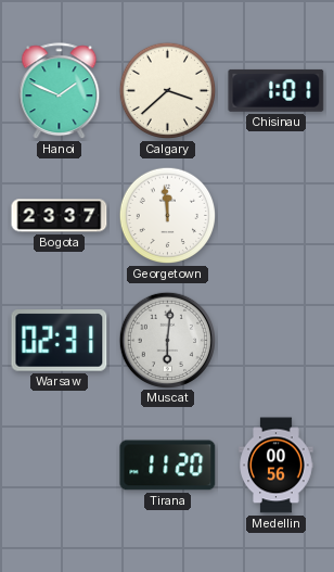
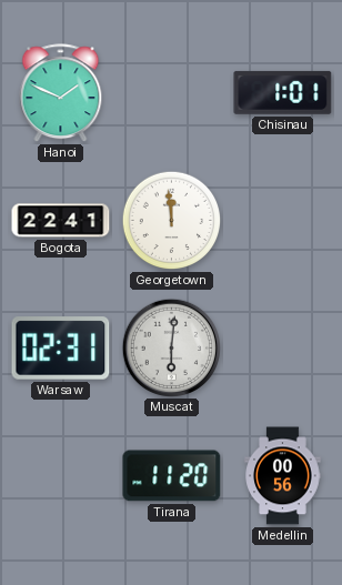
Calgary: 3:38 -> none
Bogota: 23:37 -> 22:41
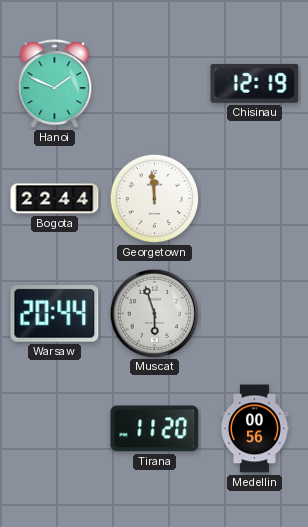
Chisinau: 1:01 -> 12:19
Bogota: 22:41 -> 22:44
Warsaw: 02:31 -> 20:44
Muscat: 6:01 -> 5:57
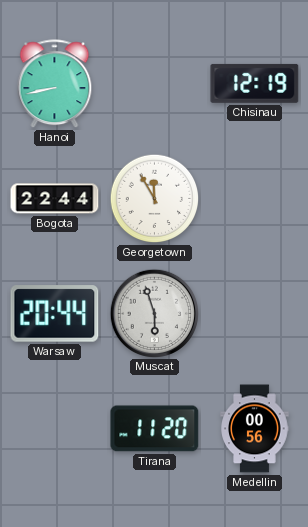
Hanoi: 1:49 -> 8:43
Georgetown: 11:59 -> 11:55
